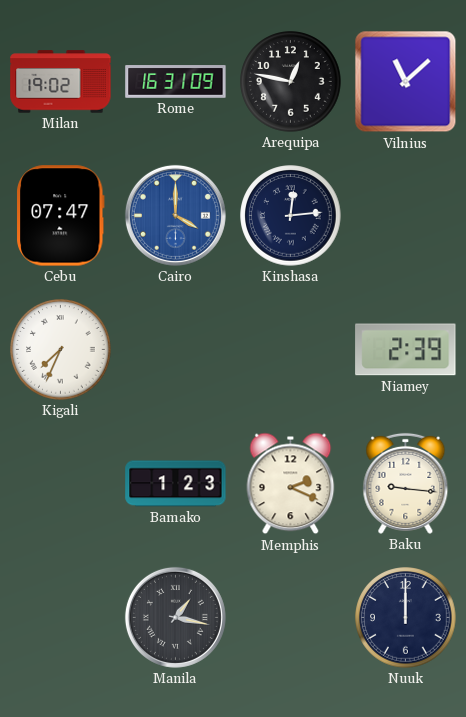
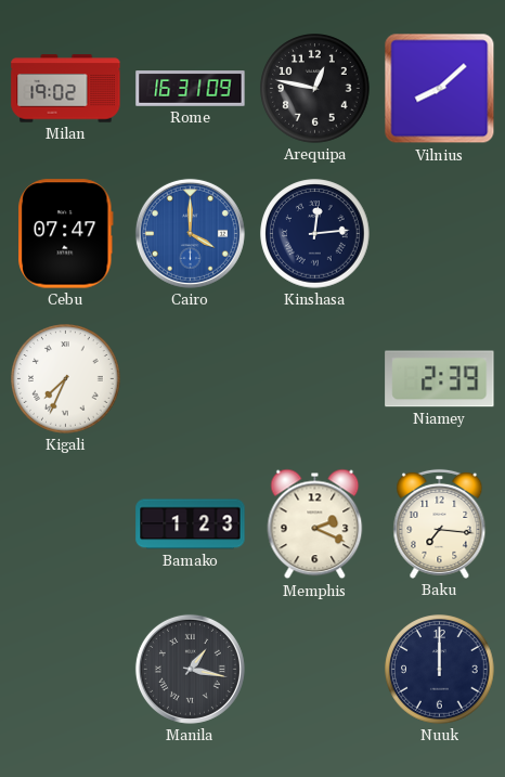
Vilnius: 11:08 -> 8:08
Baku: 9:16 -> 7:16
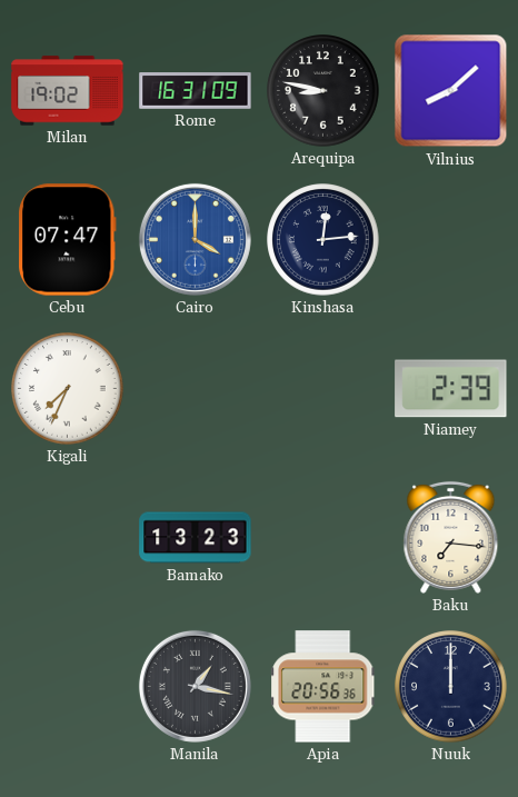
Arequipa: 12:47 -> 8:47
Bamako: 1:23 -> 13:23
Memphis: 2:19 -> none
Apia: none -> 20:56
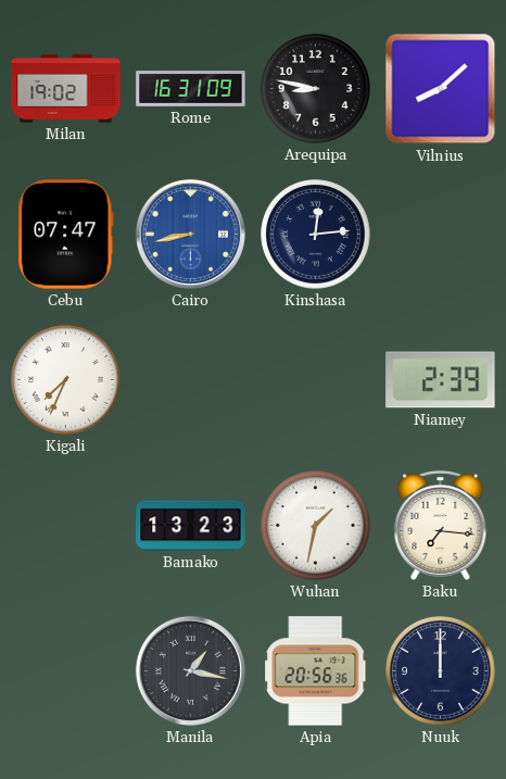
Cairo: 4:00 -> 8:43
Wuhan: none -> 1:32
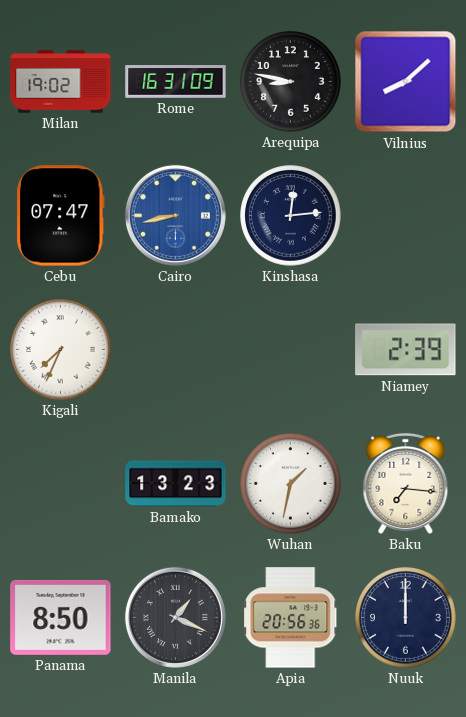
Panama: none -> 8:50
Manila: 1:17 -> 1:19
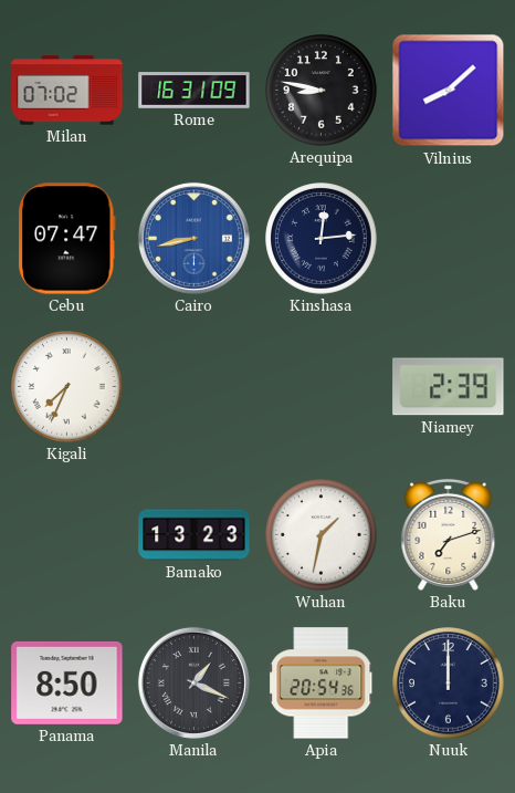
Milan: 19:02 -> 07:02
Baku: 7:16 -> 7:12
Apia: 20:56 -> 20:54
